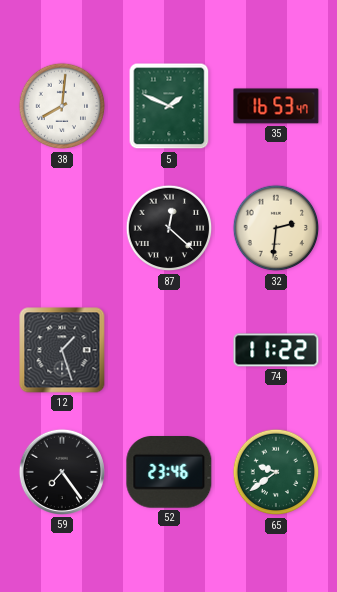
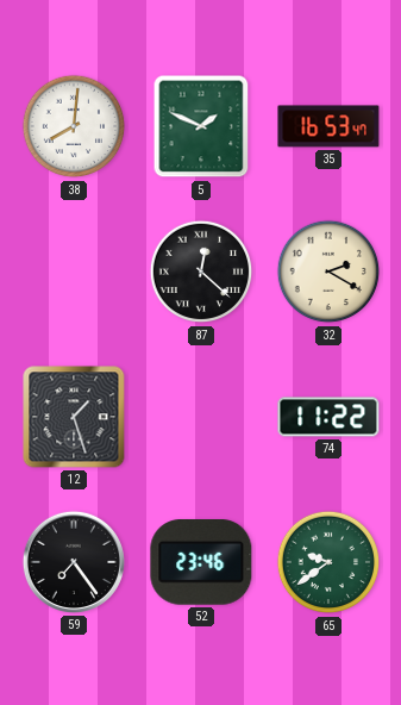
32: 2:31 -> 2:20
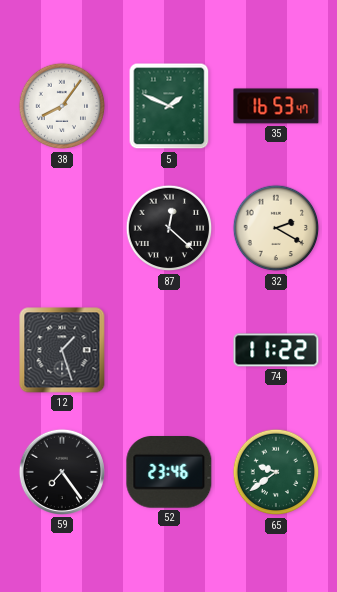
38: 8:01 -> 8:06
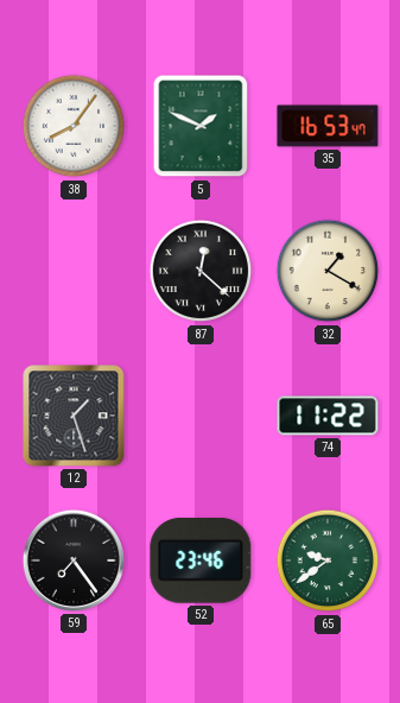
32: 2:20 -> 1:20
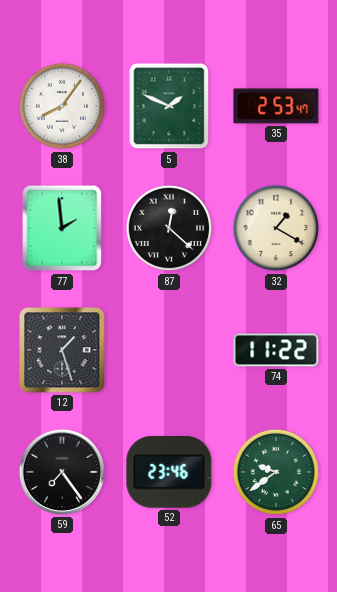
35: 16:53 -> 2:53
77: none -> 1:59
